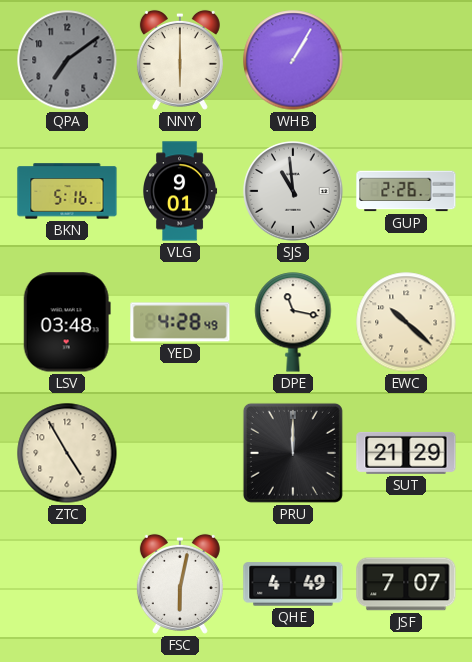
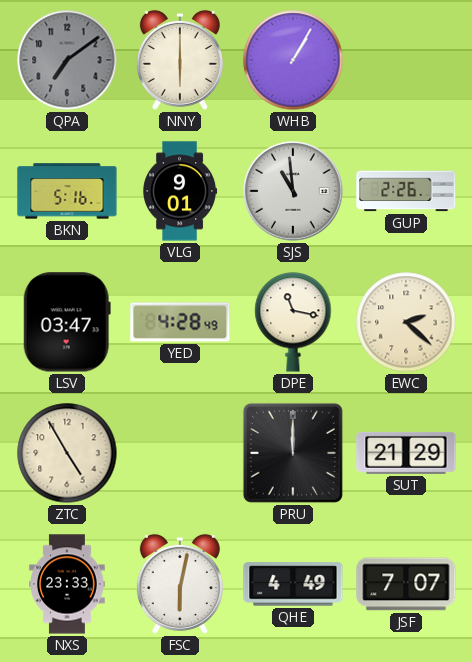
LSV: 03:48 -> 03:47
EWC: 10:22 -> 2:22
NXS: none -> 23:33
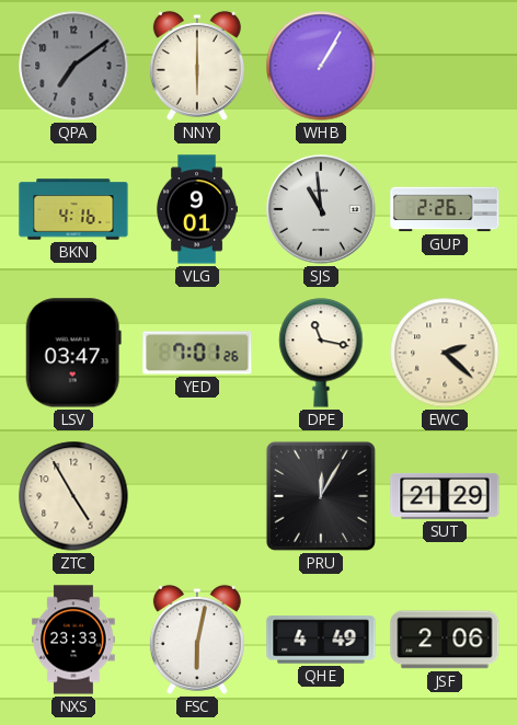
BKN: 5:16 -> 4:16
YED: 4:28 -> 7:01
PRU: 12:00 -> 12:05
JSF: 7:07 -> 2:06
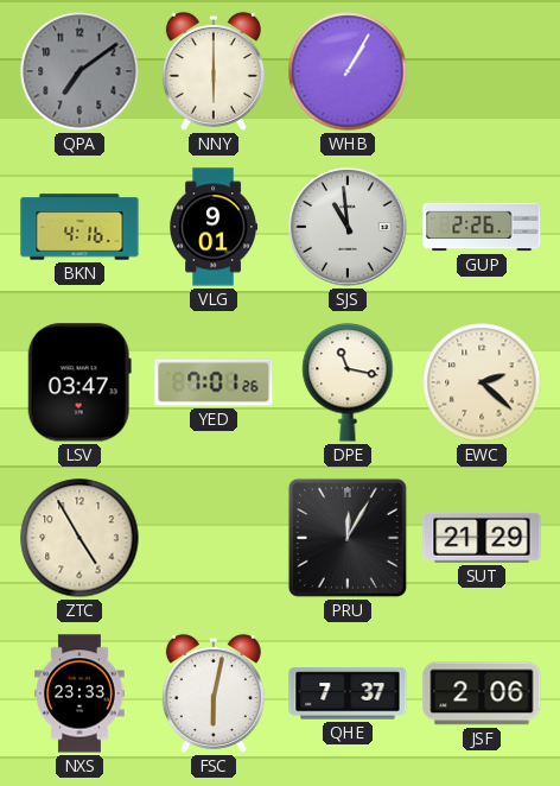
QHE: 4:49 -> 7:37
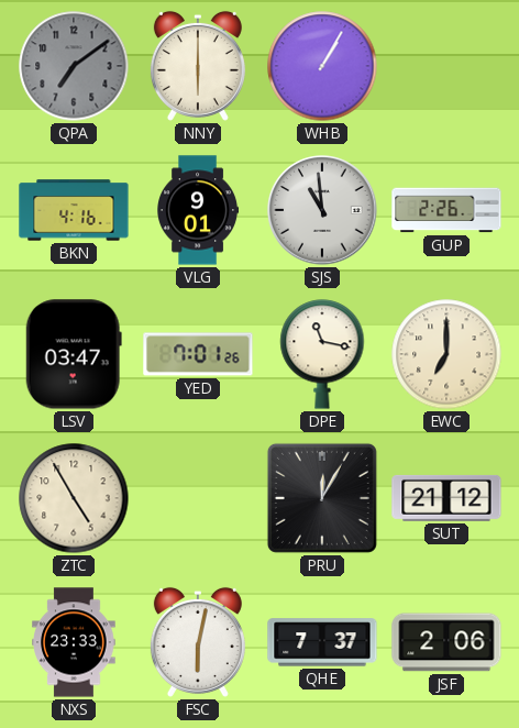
EWC: 2:22 -> 7:00
SUT: 21:29 -> 21:12
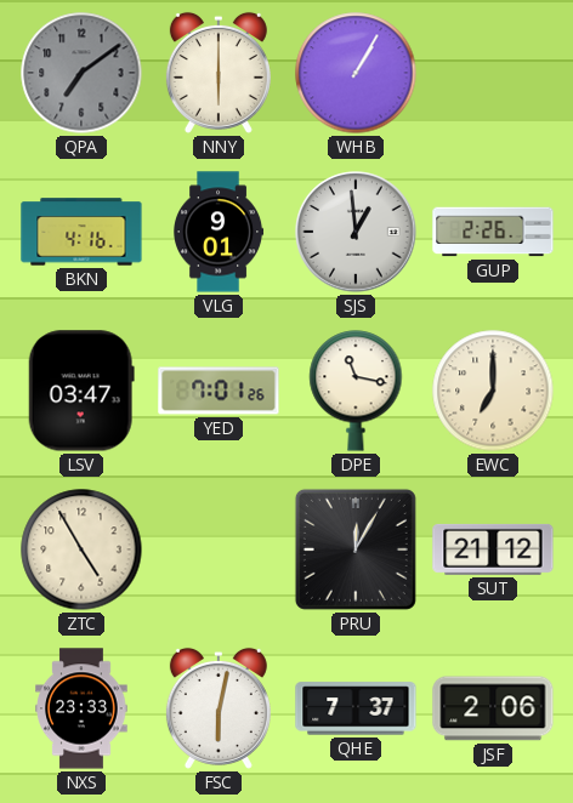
SJS: 10:59 -> 12:59
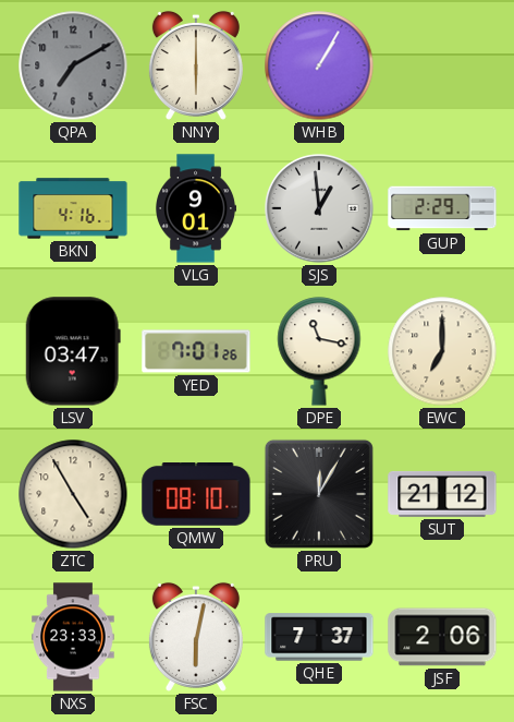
QPA: 7:09 -> 7:10
GUP: 2:26 -> 2:29
QMW: none -> 08:10
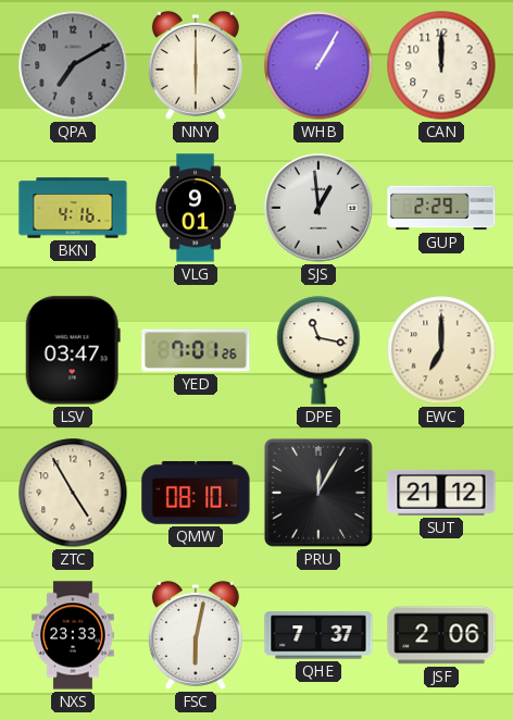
CAN: none -> 12:00
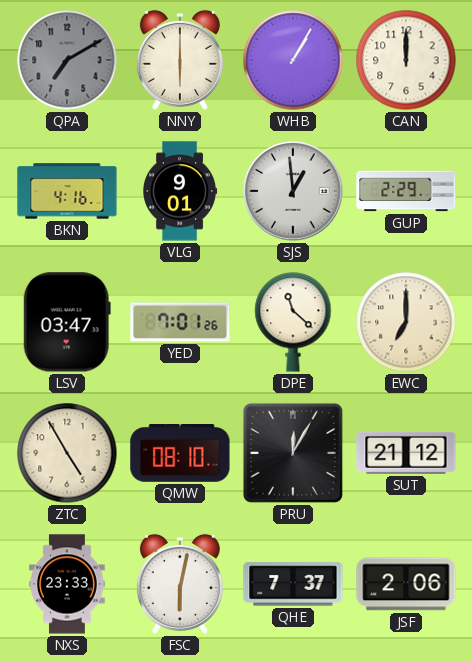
DPE: 11:17 -> 11:22
